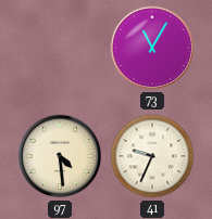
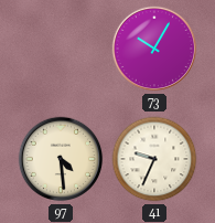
73: 11:05 -> 10:05
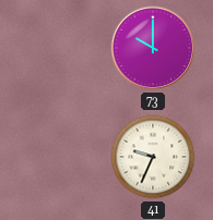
73: 10:05 -> 10:00
97: 4:29 -> none
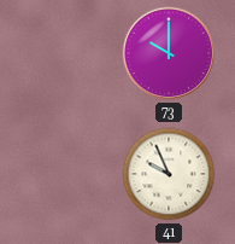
41: 9:34 -> 9:56
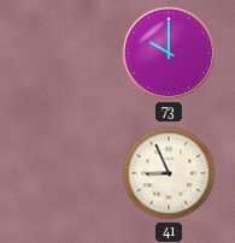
41: 9:56 -> 8:56
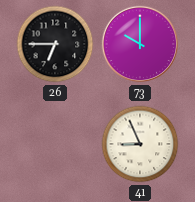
26: none -> 6:45
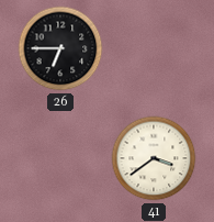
73: 10:00 -> none
41: 8:56 -> 3:39
